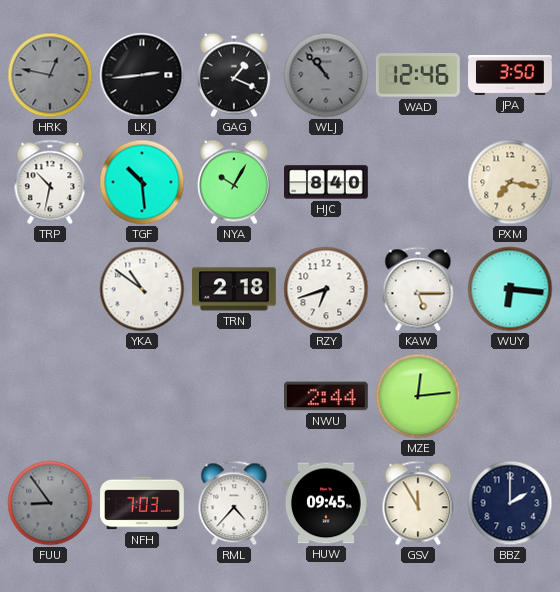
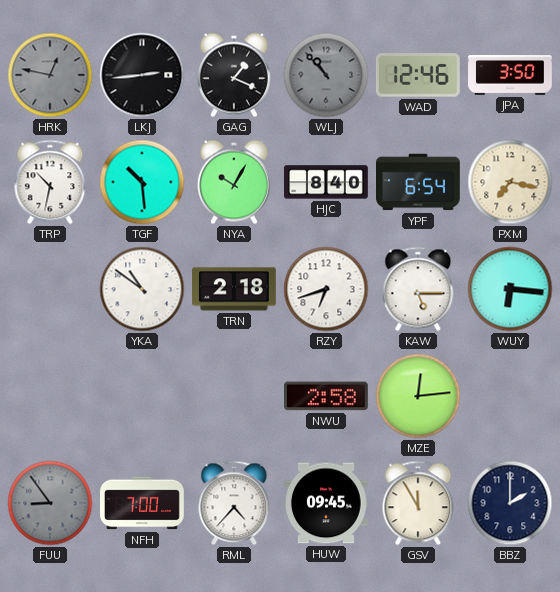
YPF: none -> 6:54
NWU: 2:44 -> 2:58
NFH: 7:03 -> 7:00
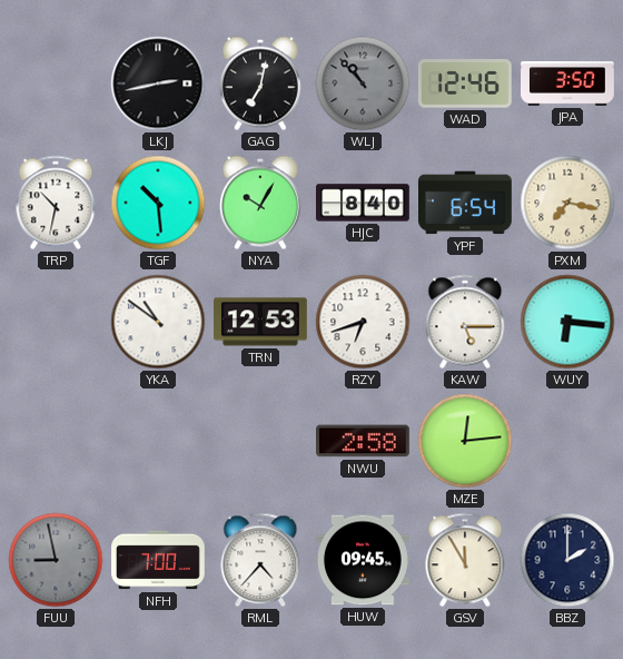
HRK: 12:47 -> none
LKJ: 2:44 -> 2:43
GAG: 1:19 -> 7:02
TRN: 2:18 -> 12:53
FUU: 8:54 -> 8:58
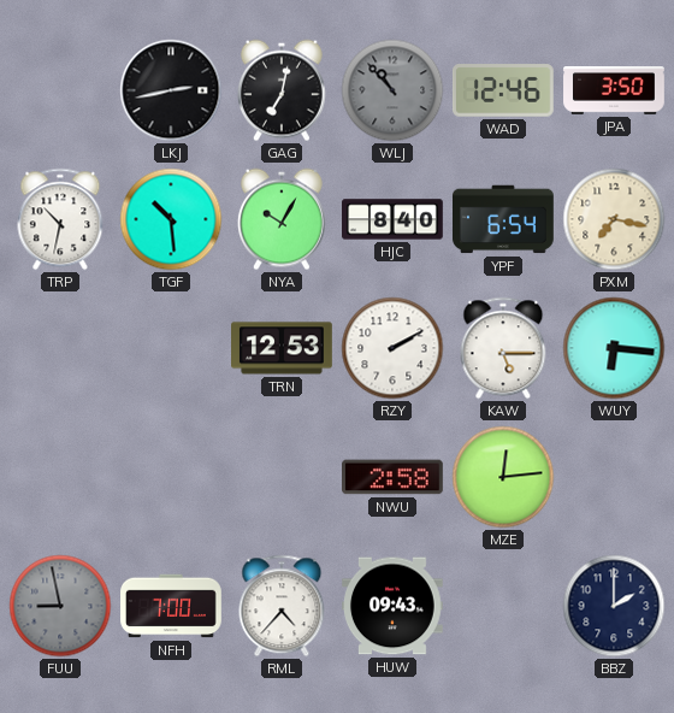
YKA: 10:51 -> none
RZY: 6:42 -> 2:10
HUW: 09:45 -> 09:43
GSV: 11:55 -> none
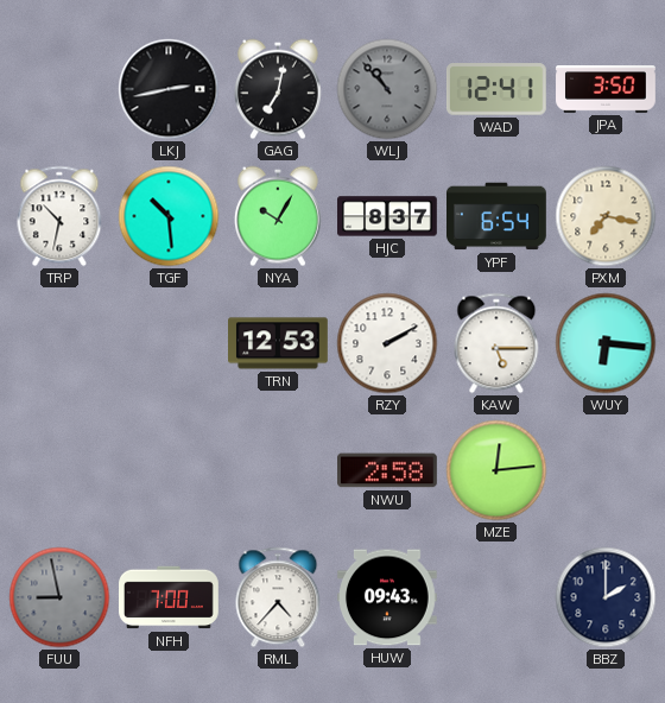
WAD: 12:46 -> 12:41
HJC: 8:40 -> 8:37
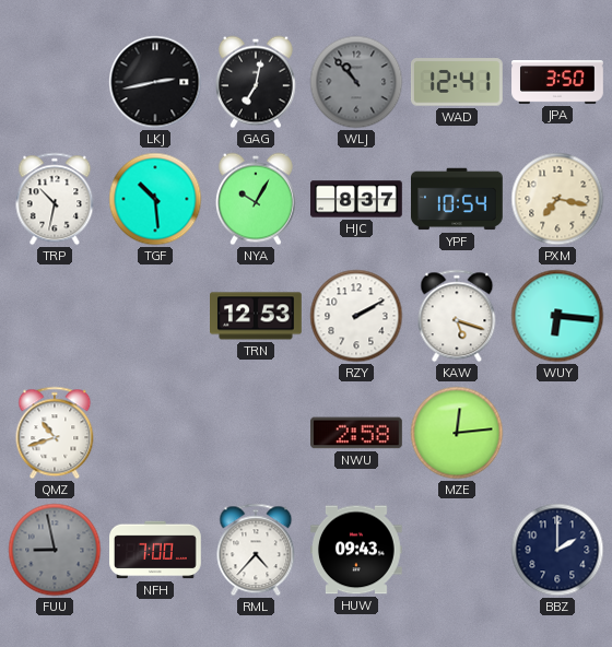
YPF: 6:54 -> 10:54
KAW: 5:15 -> 5:18
QMZ: none -> 10:42
